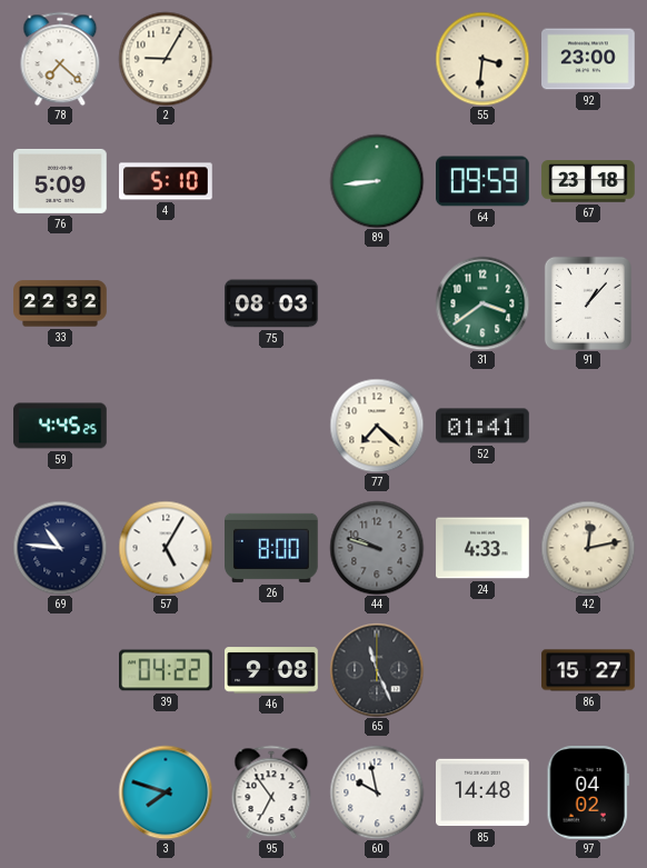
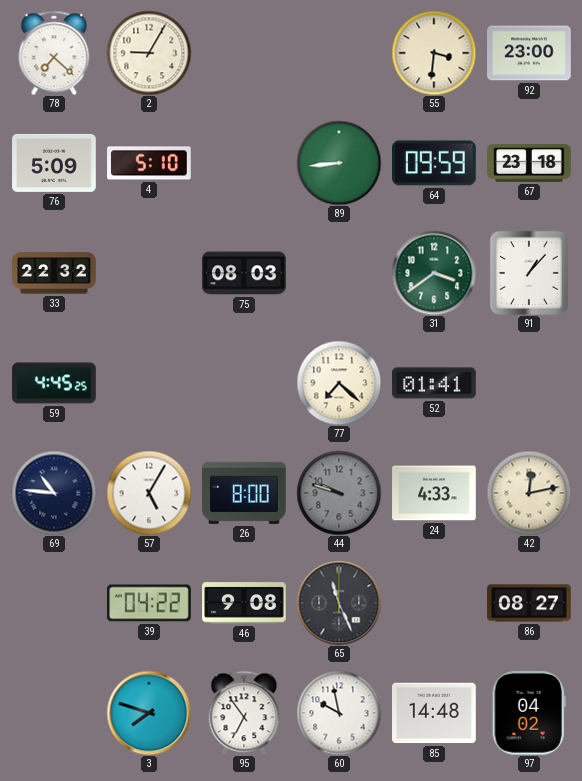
86: 15:27 -> 08:27
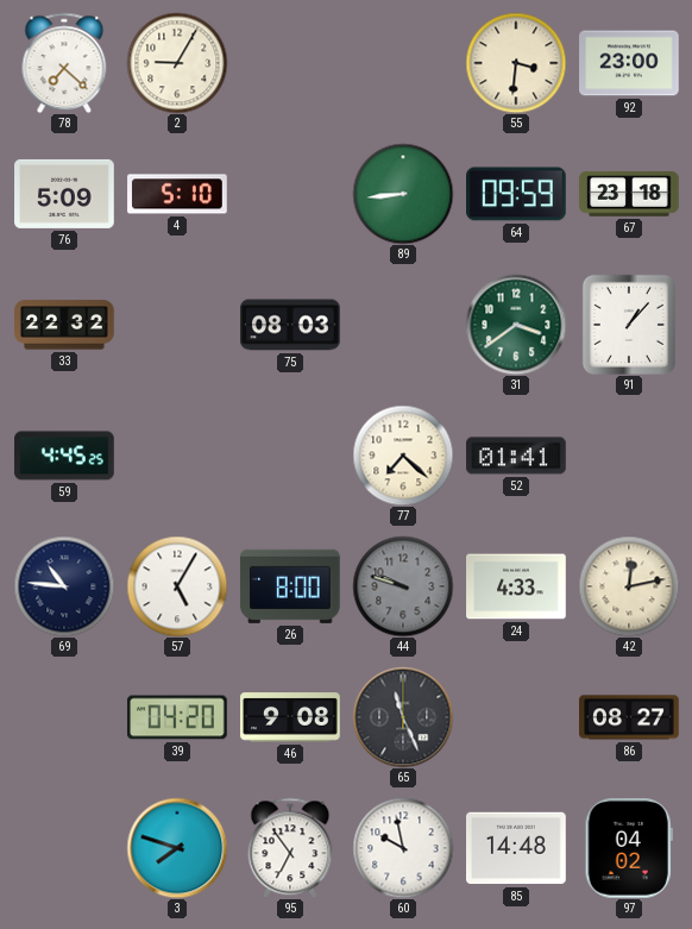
39: 04:22 -> 04:20
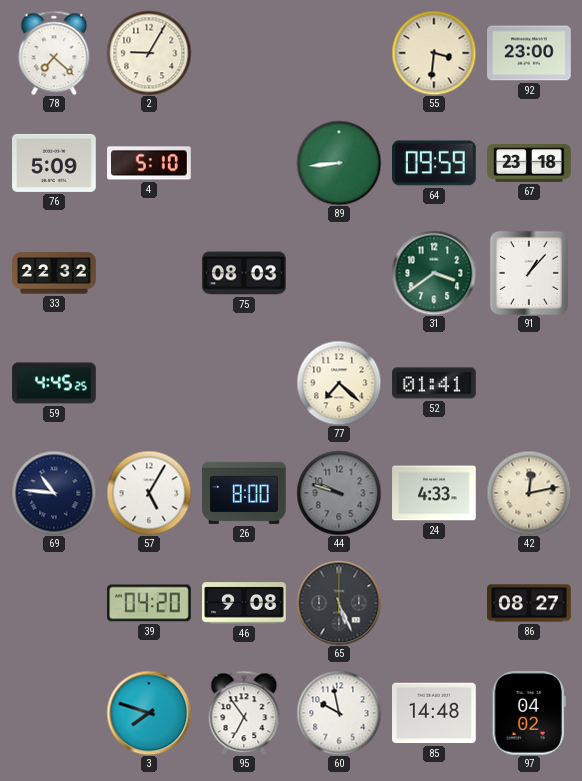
65: 11:26 -> 5:26
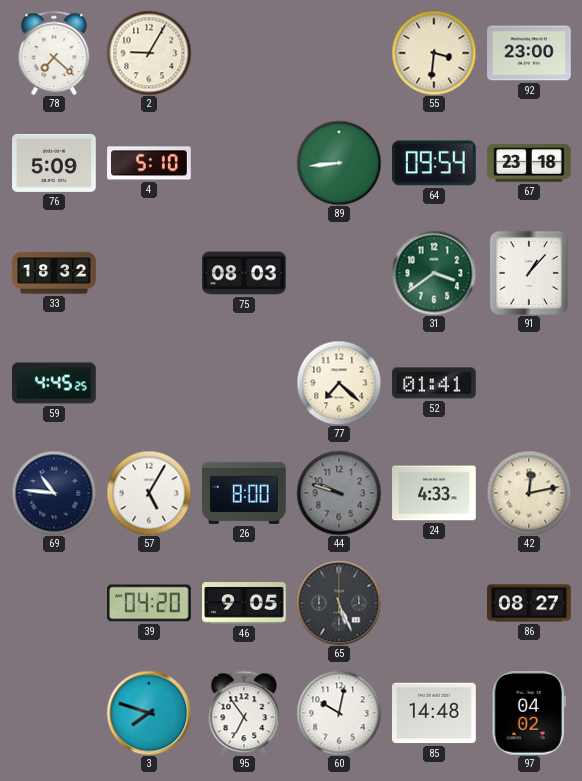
64: 09:59 -> 09:54
33: 22:32 -> 18:32
46: 9:08 -> 9:05
60: 9:58 -> 10:02
